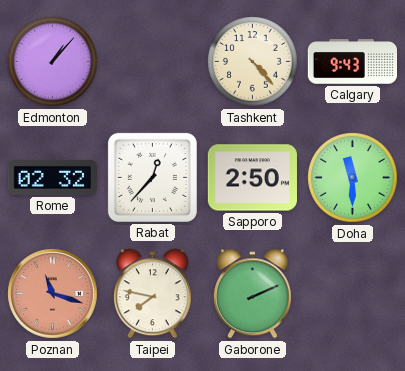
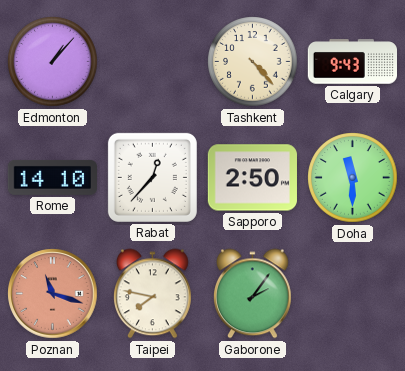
Rome: 02:32 -> 14:10
Gaborone: 2:11 -> 2:06
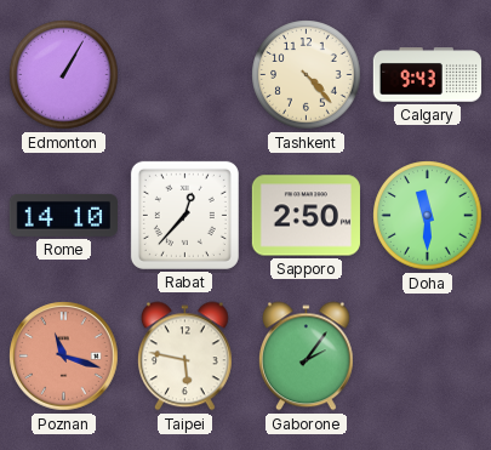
Edmonton: 1:07 -> 1:05
Taipei: 7:47 -> 5:47
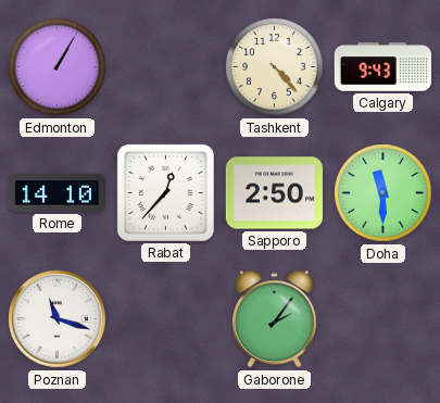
Poznan dial: salmon -> white
Taipei: 5:47 -> none
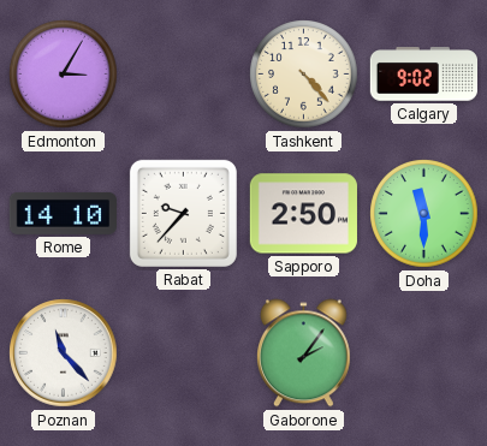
Edmonton: 1:05 -> 3:05
Calgary: 9:43 -> 9:02
Rabat: 12:37 -> 9:37
Poznan: 11:18 -> 11:23
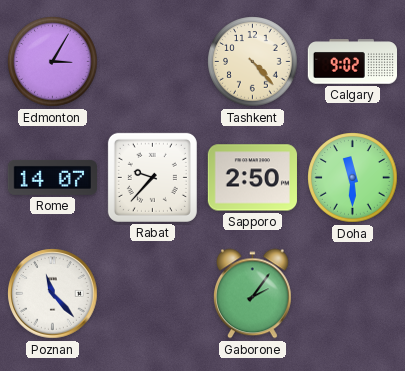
Rome: 14:10 -> 14:07
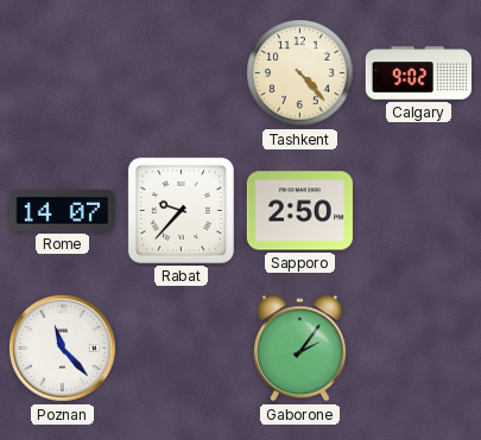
Edmonton: 3:05 -> none
Doha: 11:30 -> none
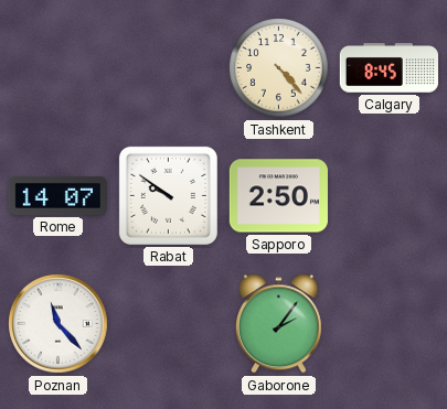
Calgary: 9:02 -> 8:45
Rabat: 9:37 -> 9:51
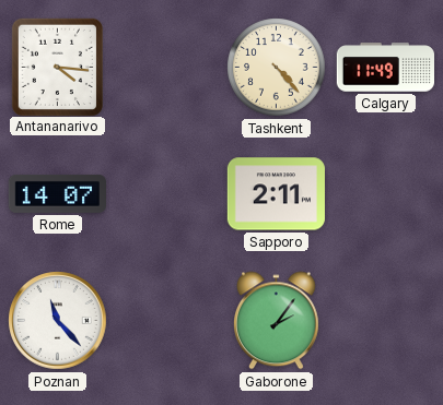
Antananarivo: none -> 4:16
Calgary: 8:45 -> 11:49
Rabat: 9:51 -> none
Sapporo: 2:50 -> 2:11
